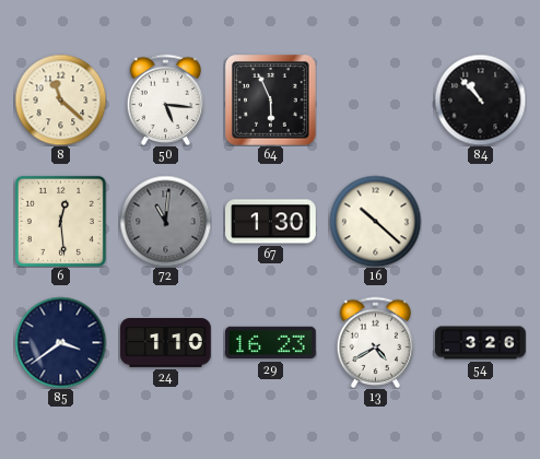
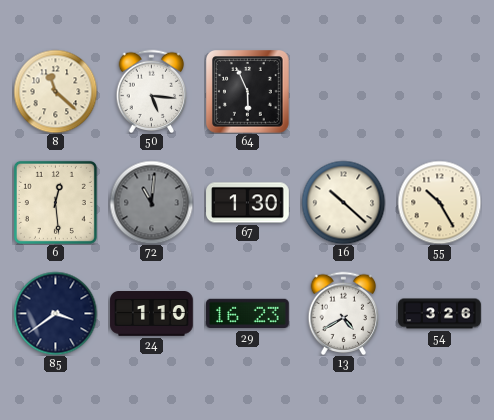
84: 10:53 -> none
55: none -> 10:25
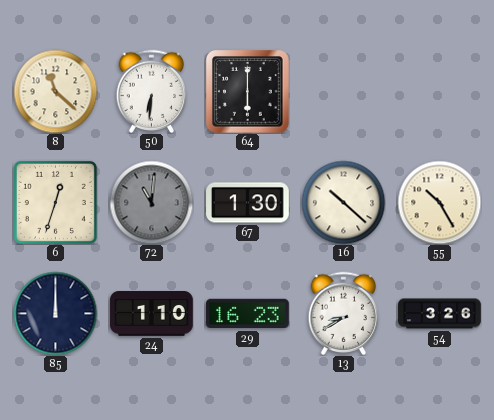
50: 5:16 -> 6:31
64: 5:56 -> 6:00
6: 12:29 -> 12:33
85: 3:39 -> 12:00
13: 4:40 -> 8:40
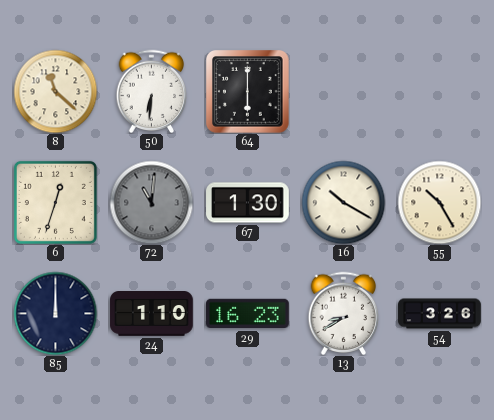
16: 10:22 -> 10:20
